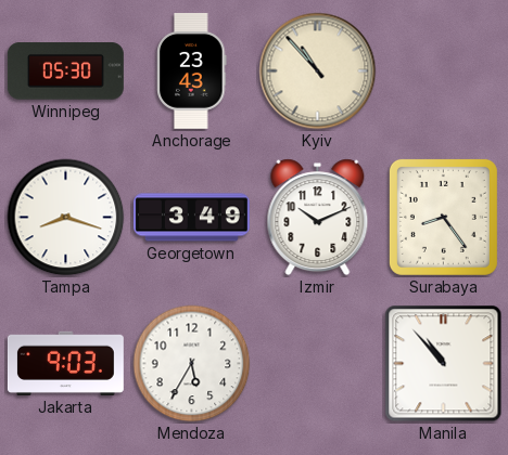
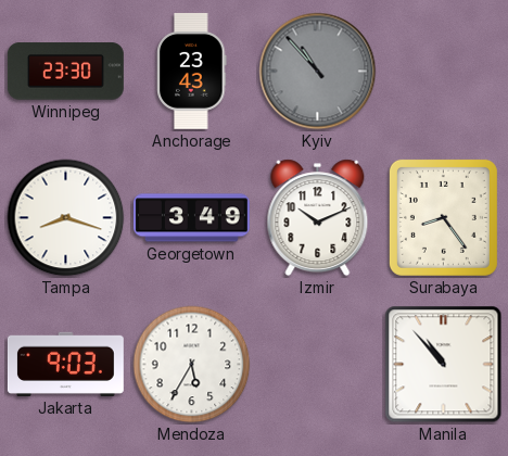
Winnipeg: 05:30 -> 23:30
Kyiv dial: cream -> grey
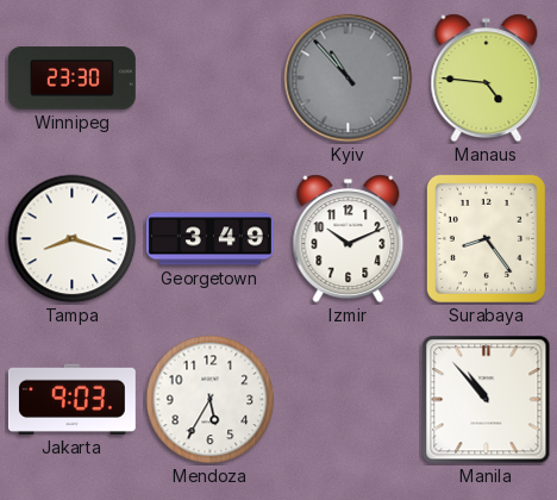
Anchorage: 23:43 -> none
Manaus: none -> 4:46
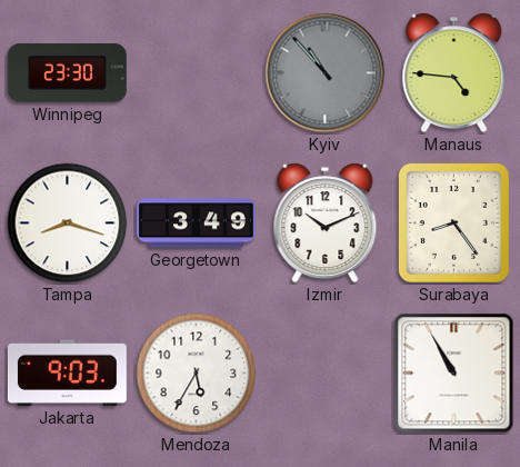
Manila: 10:53 -> 10:55
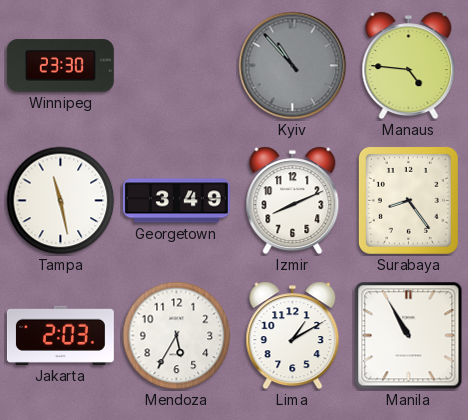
Tampa: 8:18 -> 11:28
Izmir: 10:11 -> 8:11
Jakarta: 9:03 -> 2:03
Lima: none -> 1:10
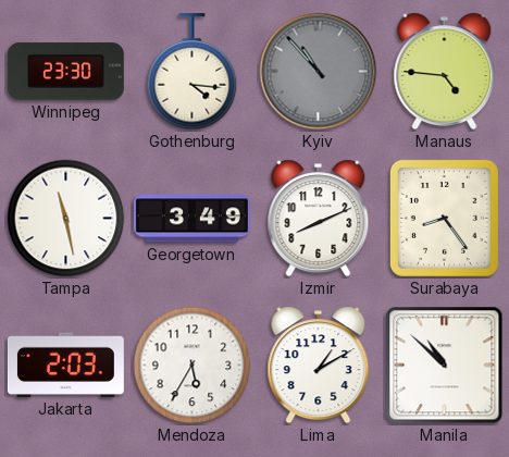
Gothenburg: none -> 4:16
Manila: 10:55 -> 10:52
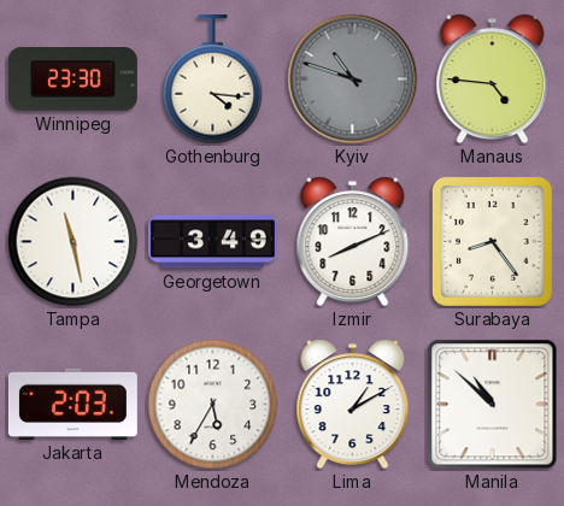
Kyiv: 10:53 -> 10:48
